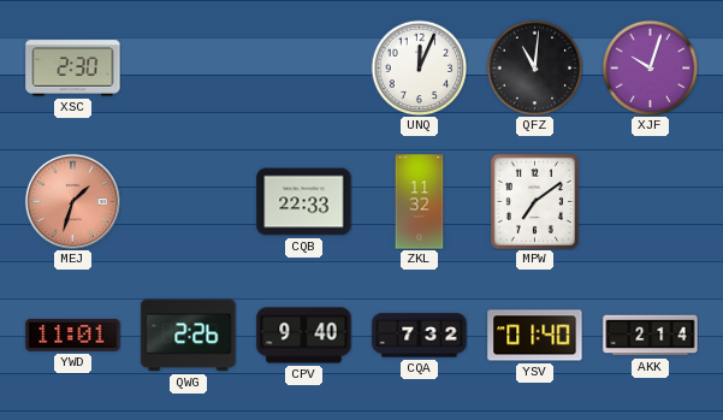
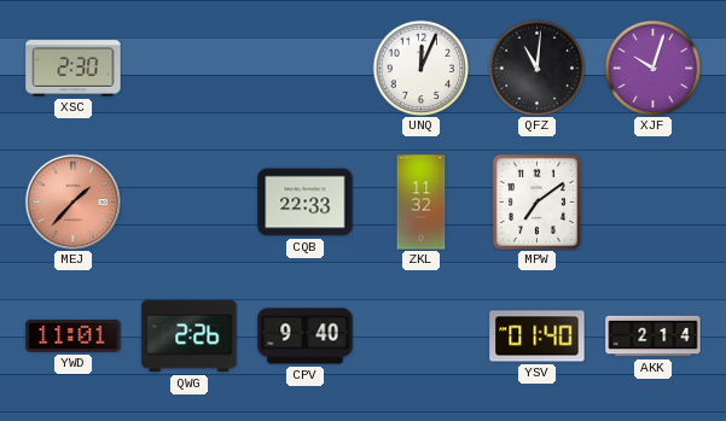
MEJ: 1:33 -> 1:37
CQA: 7:32 -> none
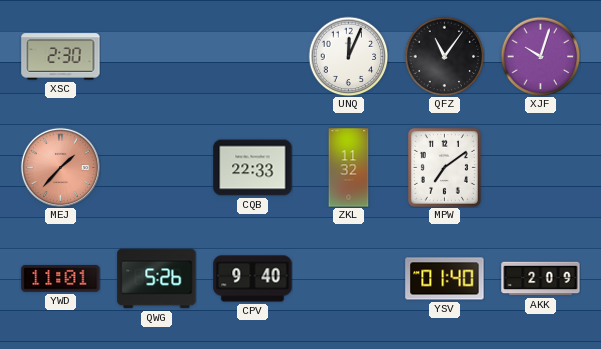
QFZ: 11:01 -> 11:06
QWG: 2:26 -> 5:26
AKK: 2:14 -> 2:09
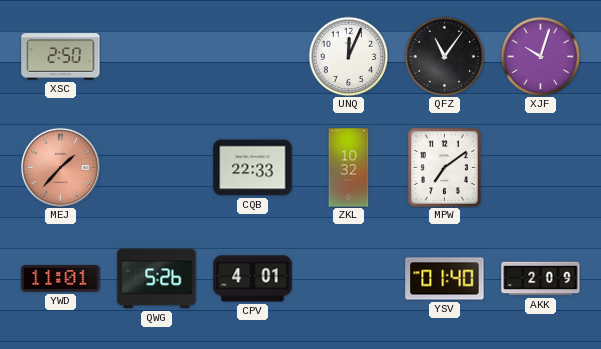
XSC: 2:30 -> 2:50
ZKL: 11:32 -> 10:32
CPV: 9:40 -> 4:01
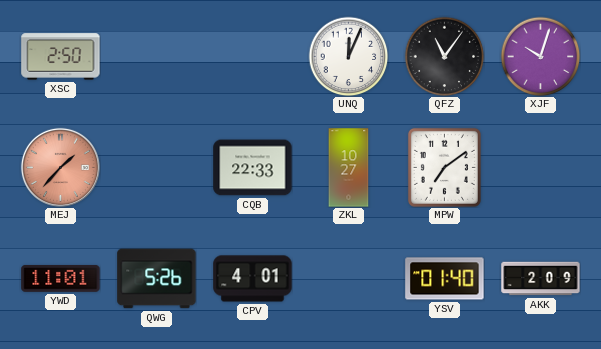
ZKL: 10:32 -> 10:27
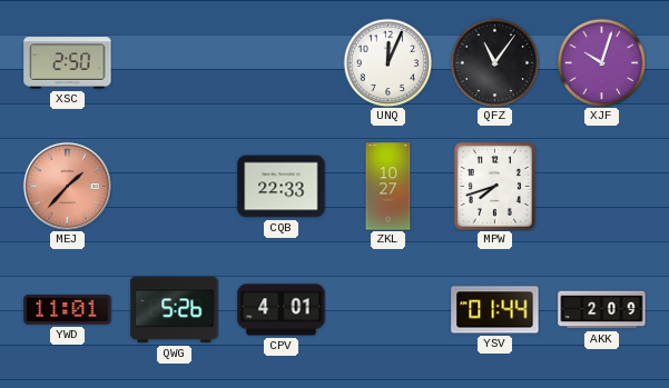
MPW: 7:09 -> 7:42
YSV: 01:40 -> 01:44
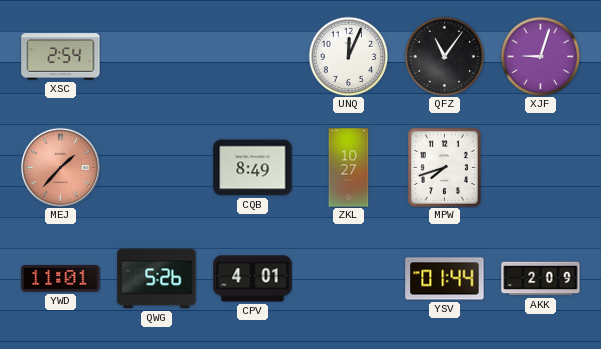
XSC: 2:50 -> 2:54
XJF: 10:03 -> 9:03
CQB: 22:33 -> 8:49
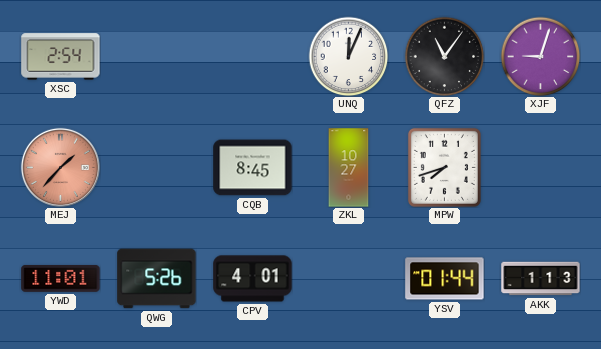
CQB: 8:49 -> 8:45
AKK: 2:09 -> 1:13
